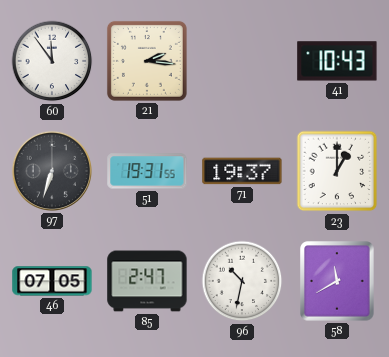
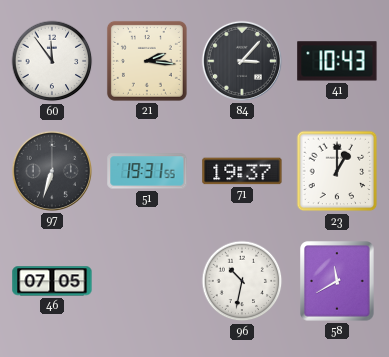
84: none -> 3:07
85: 2:47 -> none
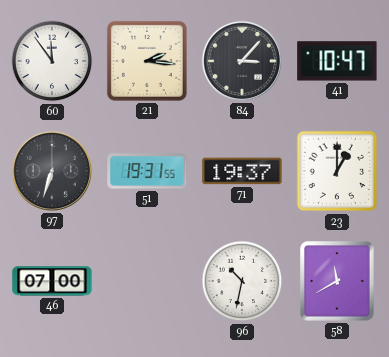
41: 10:43 -> 10:47
46: 07:05 -> 07:00
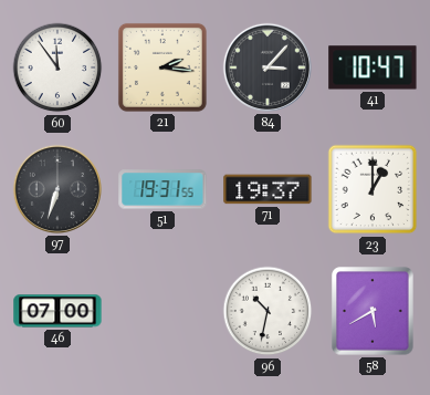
58: 11:40 -> 5:40
